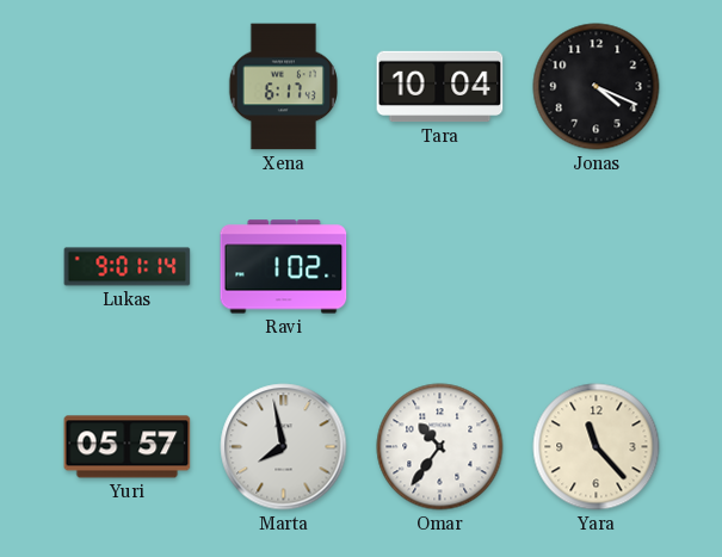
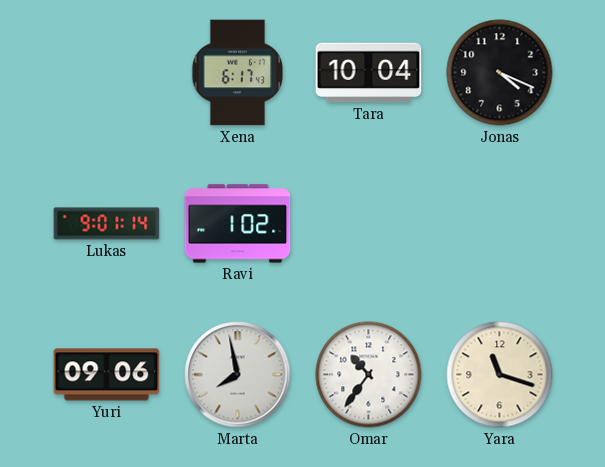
Yuri: 05:57 -> 09:06
Yara: 11:23 -> 11:18
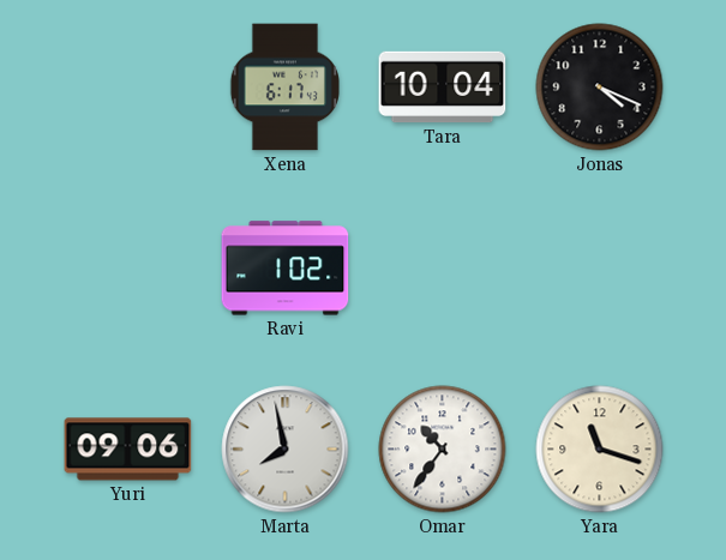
Lukas: 9:01 -> none
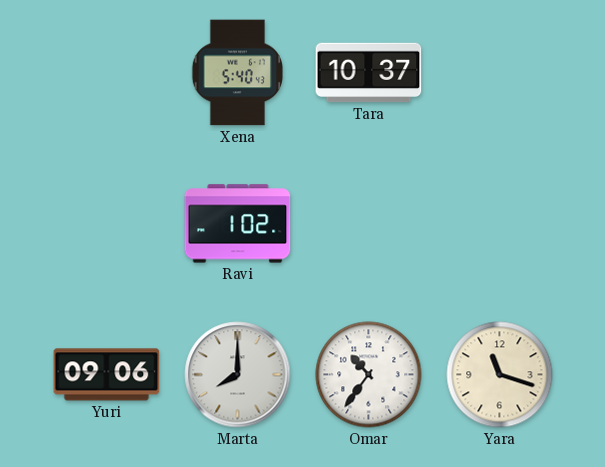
Xena: 6:17 -> 5:40
Tara: 10:04 -> 10:37
Jonas: 4:19 -> none
Marta: 7:58 -> 8:00
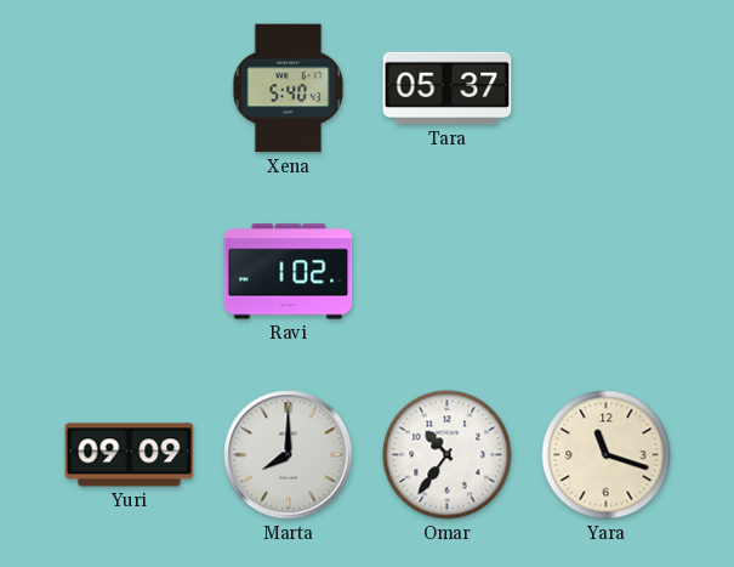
Tara: 10:37 -> 05:37
Yuri: 09:06 -> 09:09
